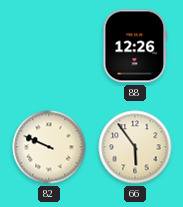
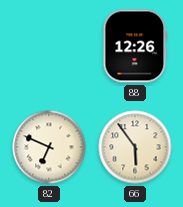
82: 9:49 -> 6:49
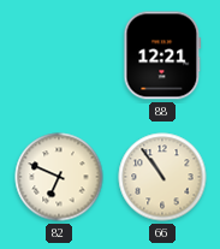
88: 12:26 -> 12:21
66: 5:54 -> 10:54
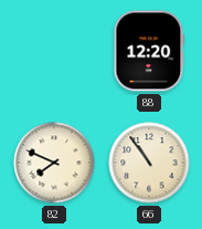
88: 12:21 -> 12:20
82: 6:49 -> 7:49
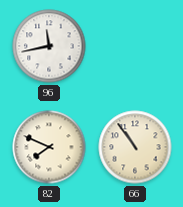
96: none -> 11:43
88: 12:20 -> none
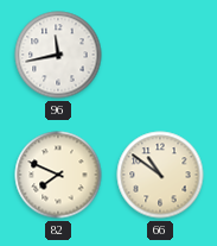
66: 10:54 -> 10:51
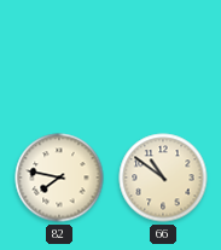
96: 11:43 -> none
82: 7:49 -> 7:47
